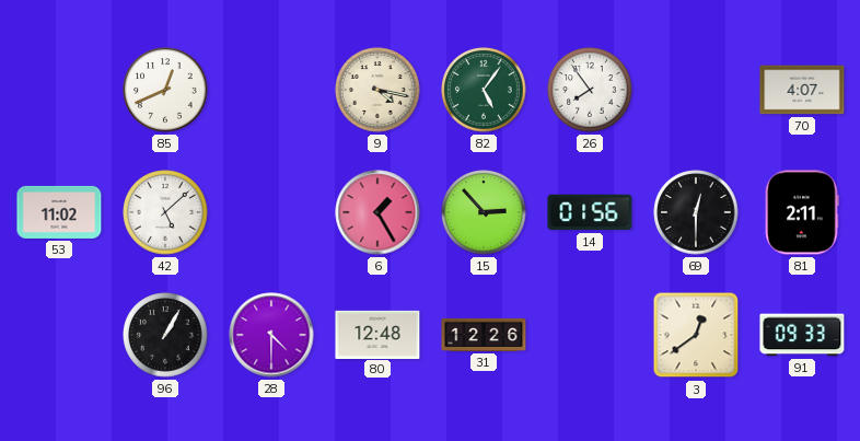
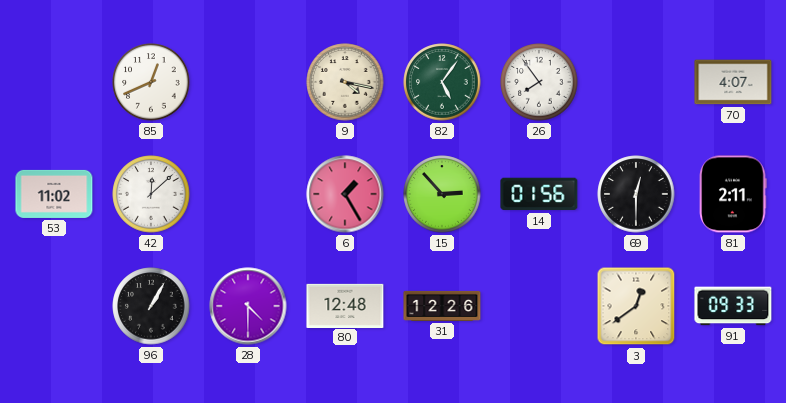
42: 5:08 -> 12:08
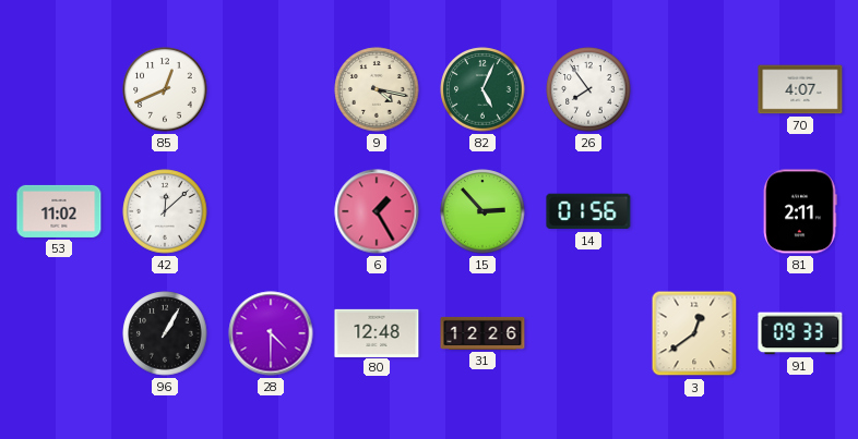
82: 5:06 -> 5:04
69: 12:30 -> none
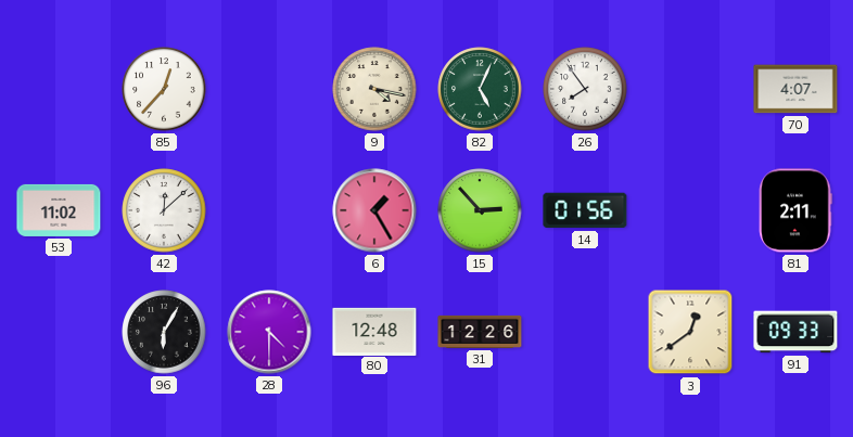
85: 12:41 -> 12:37
96: 1:05 -> 6:05
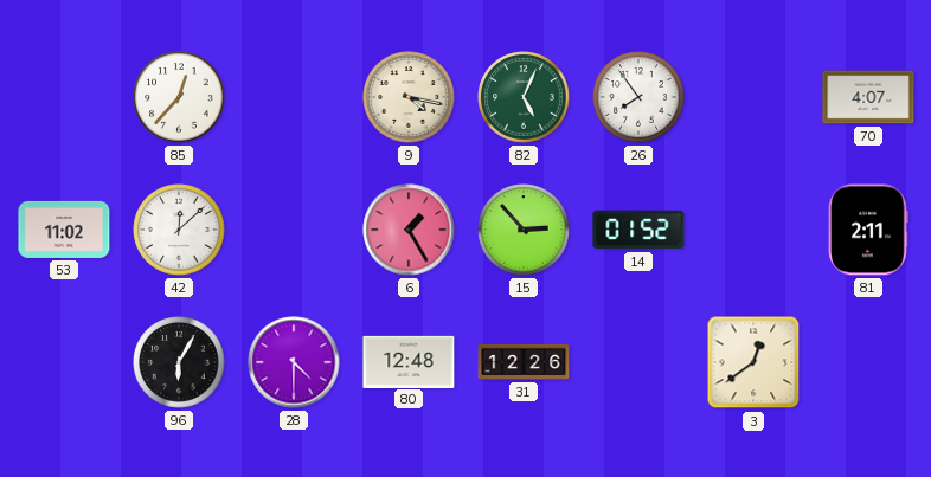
14: 01:56 -> 01:52
91: 09:33 -> none
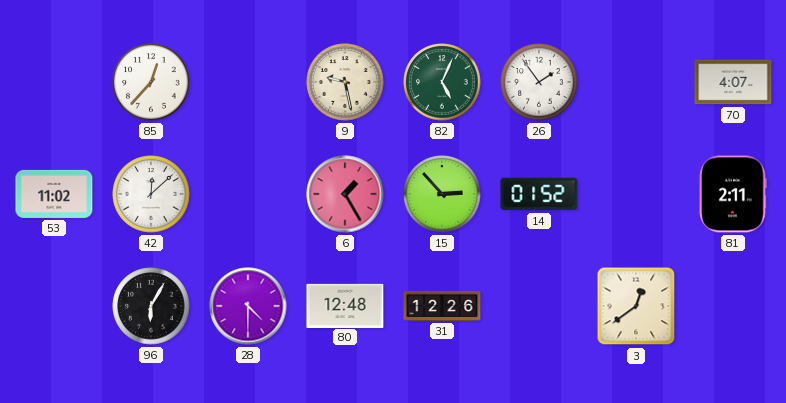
9: 4:17 -> 9:28
26: 7:54 -> 1:54
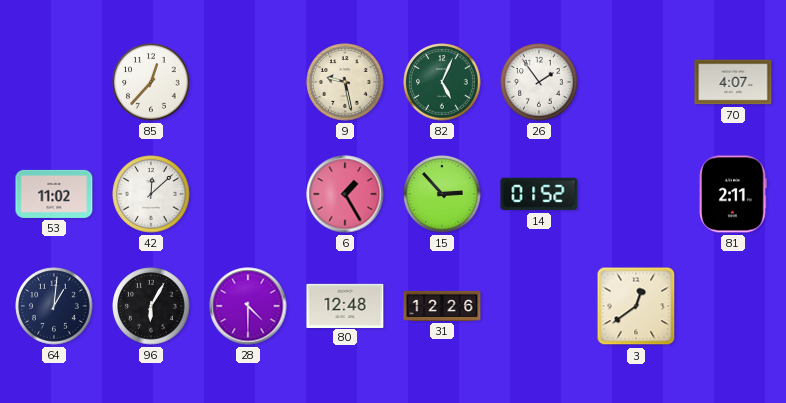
64: none -> 1:01
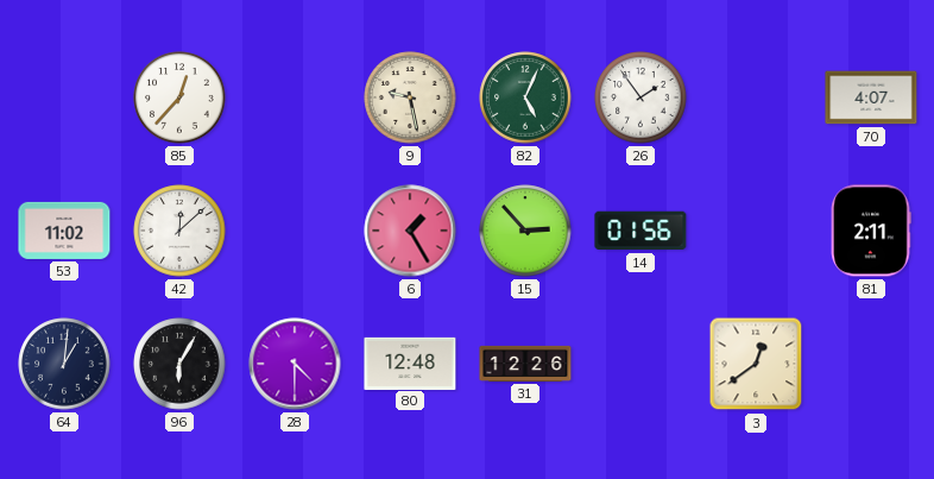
14: 01:52 -> 01:56
